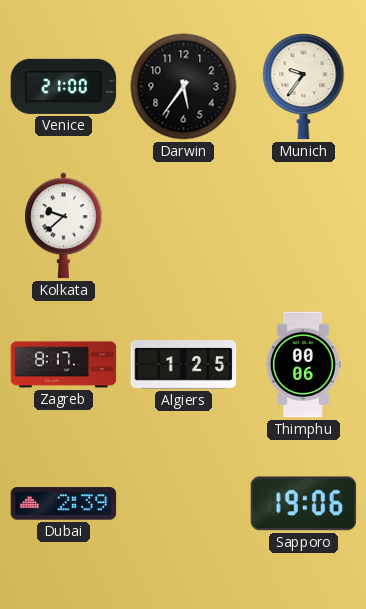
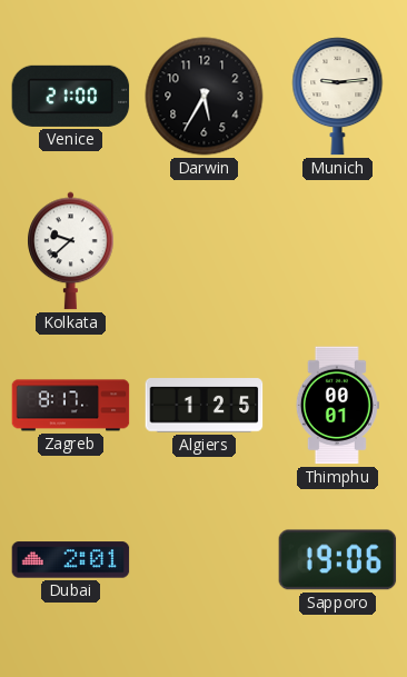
Darwin: 5:36 -> 5:35
Munich: 9:36 -> 9:14
Thimphu: 00:06 -> 00:01
Dubai: 2:39 -> 2:01
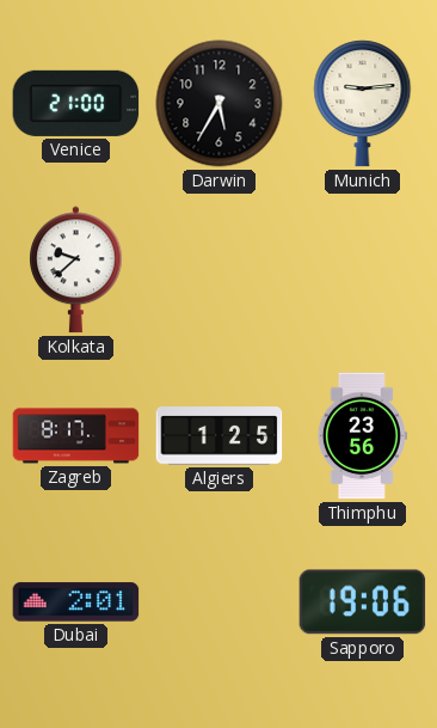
Thimphu: 00:01 -> 23:56
